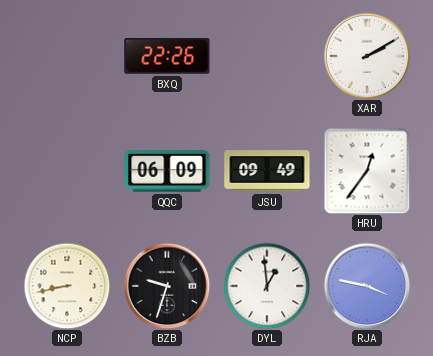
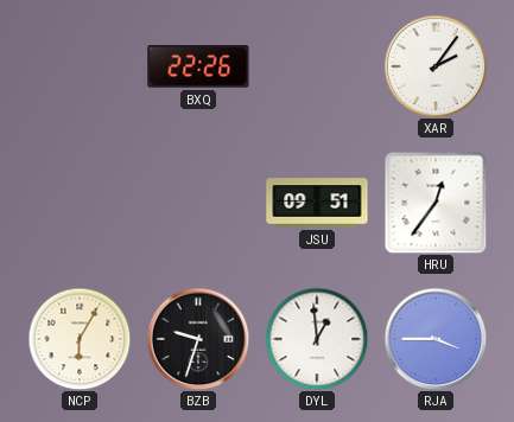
XAR: 2:10 -> 2:06
QQC: 06:09 -> none
JSU: 09:49 -> 09:51
NCP: 8:43 -> 6:05
RJA: 3:47 -> 3:45
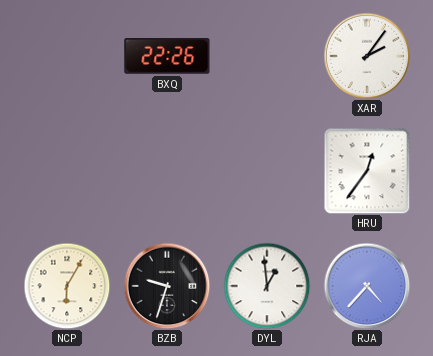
JSU: 09:51 -> none
RJA: 3:45 -> 4:37
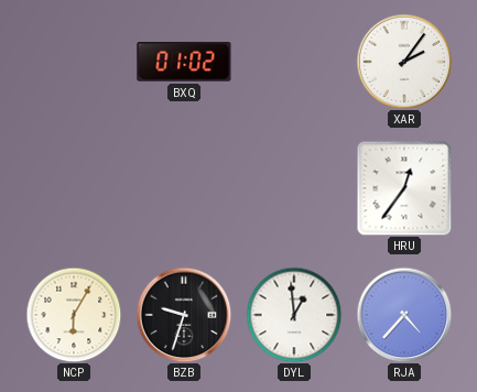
BXQ: 22:26 -> 01:02
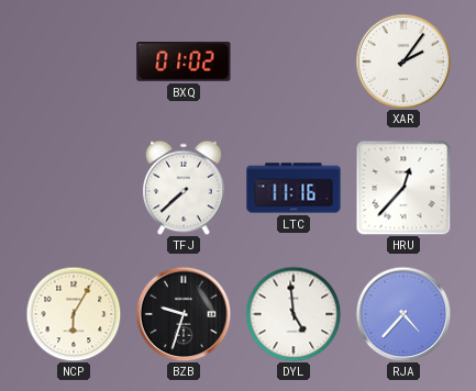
TFJ: none -> 7:38
LTC: none -> 11:16
HRU: 12:36 -> 12:37
DYL: 12:59 -> 4:59
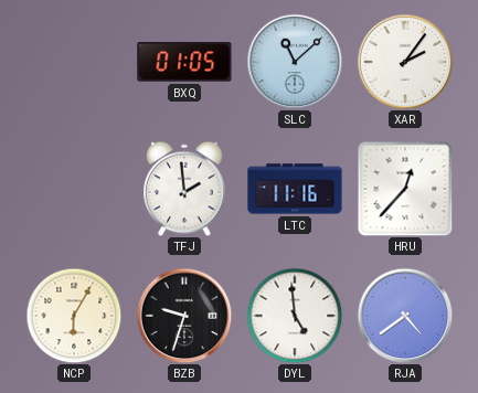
BXQ: 01:02 -> 01:05
SLC: none -> 11:08
TFJ: 7:38 -> 1:59
RJA: 4:37 -> 4:39
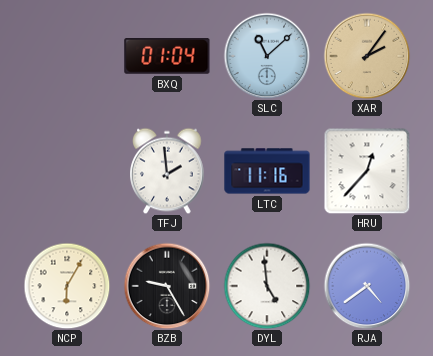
BXQ: 01:05 -> 01:04
XAR dial: white -> champagne
BZB: 9:33 -> 9:25
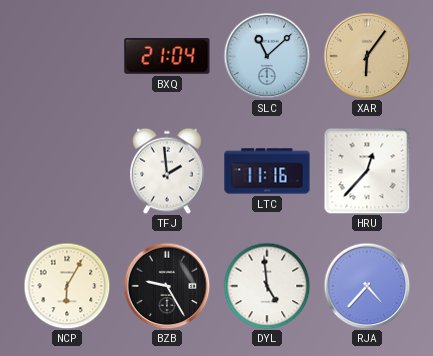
BXQ: 01:04 -> 21:04
XAR: 2:06 -> 6:06
RJA: 4:39 -> 4:37
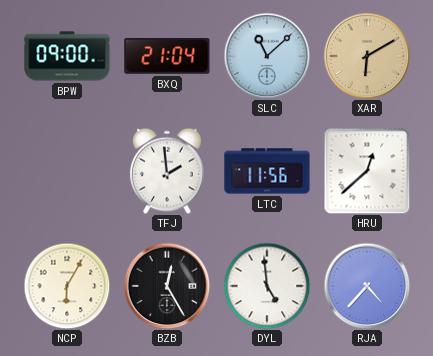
BPW: none -> 09:00
XAR: 6:06 -> 6:10
LTC: 11:16 -> 11:56
HRU: 12:37 -> 12:38
BZB: 9:25 -> 12:25
